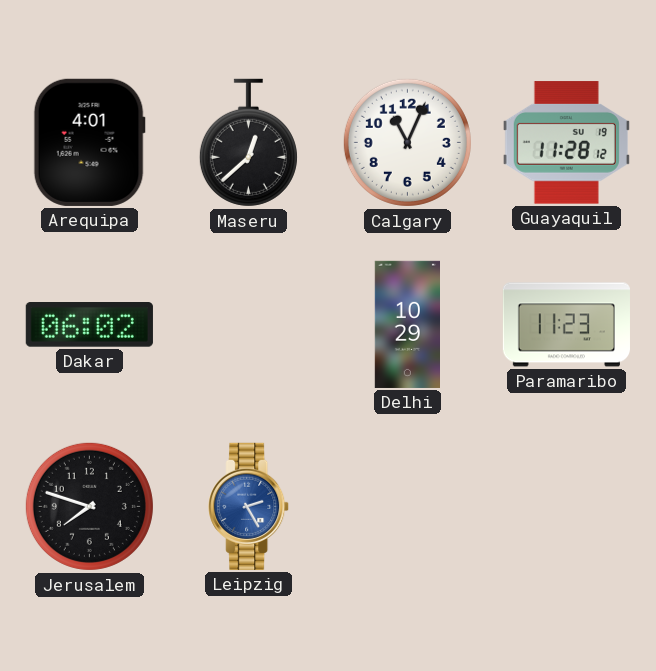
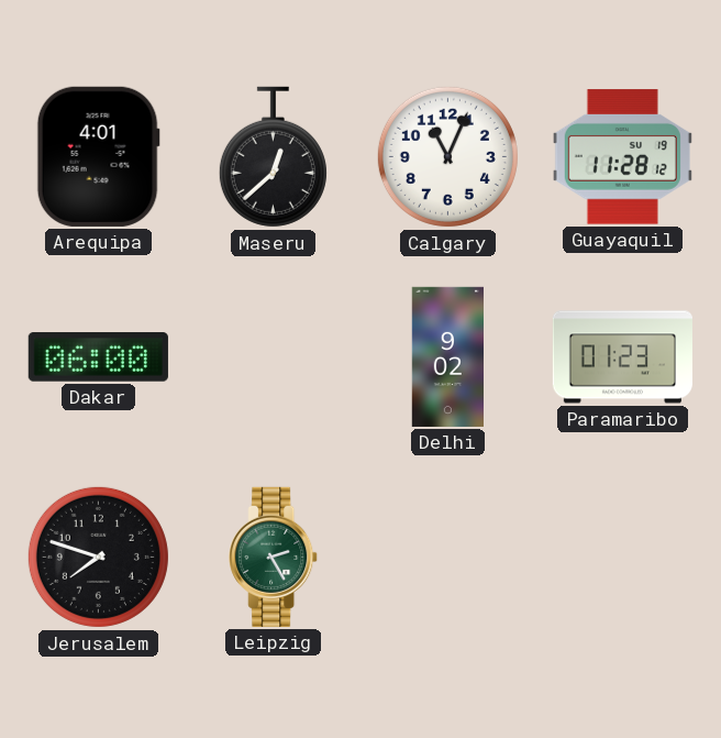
Dakar: 06:02 -> 06:00
Delhi: 10:29 -> 9:02
Paramaribo: 11:23 -> 01:23
Leipzig dial: blue -> green
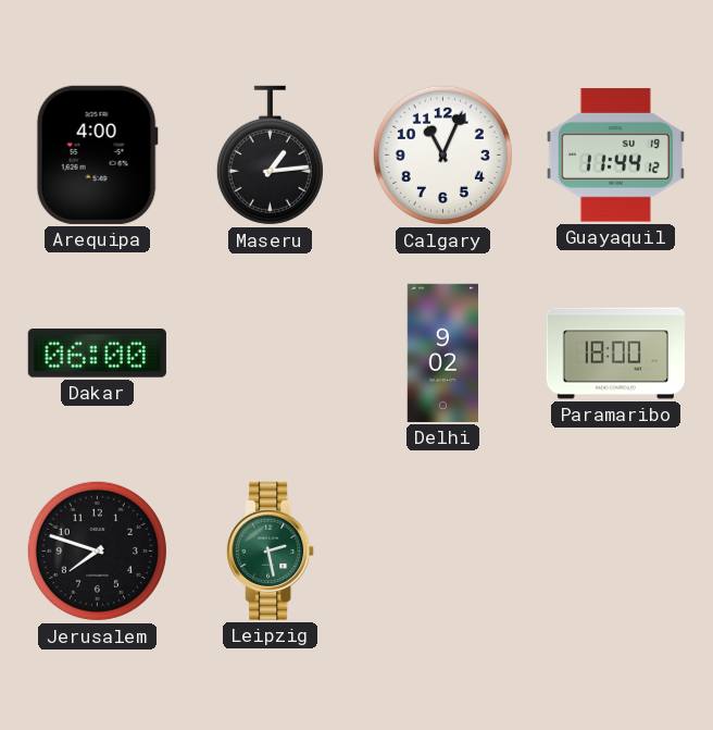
Arequipa: 4:01 -> 4:00
Maseru: 12:38 -> 1:14
Guayaquil: 11:28 -> 11:44
Paramaribo: 01:23 -> 18:00
Leipzig: 2:25 -> 2:28
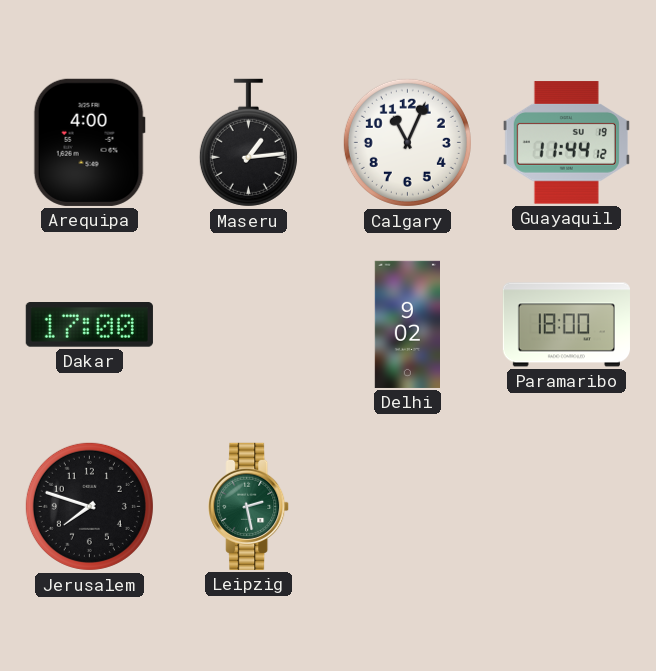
Dakar: 06:00 -> 17:00
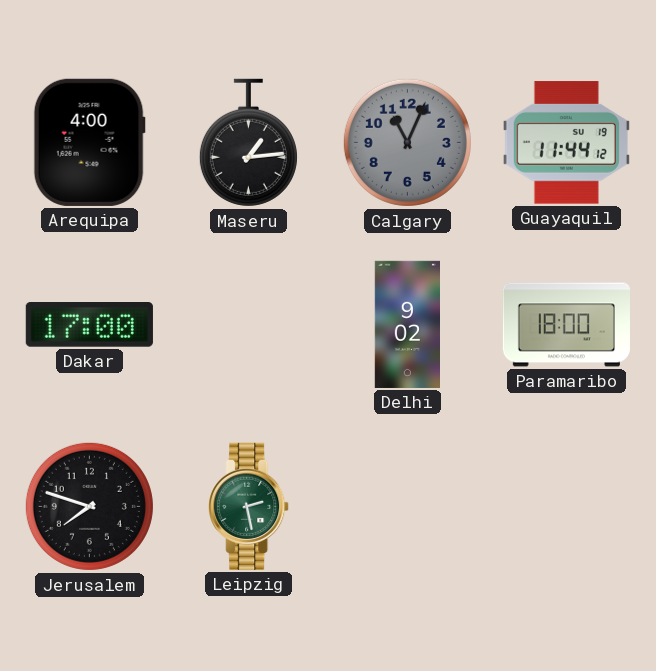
Calgary dial: white -> grey
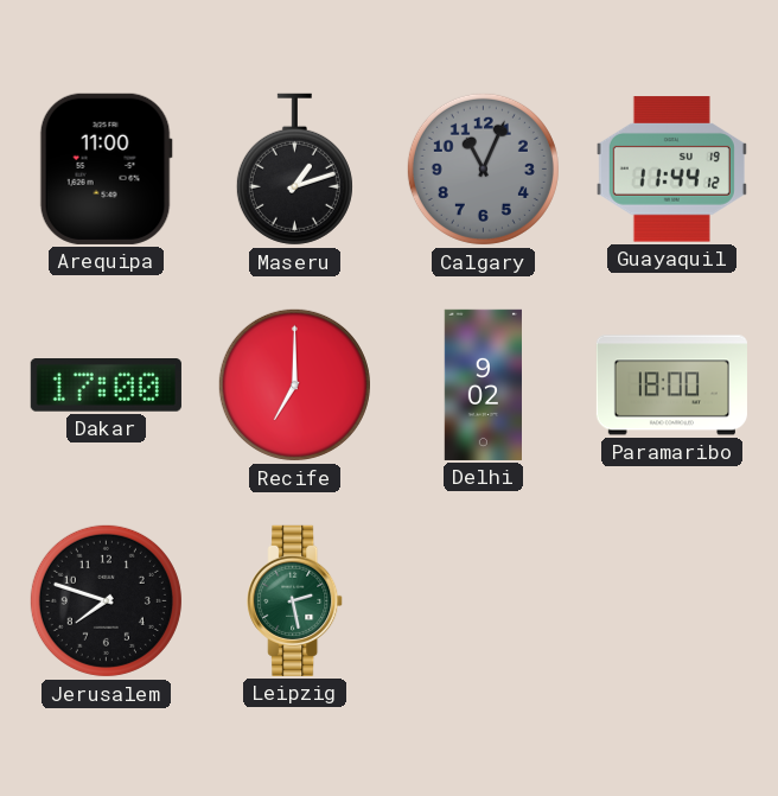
Arequipa: 4:00 -> 11:00
Maseru: 1:14 -> 1:12
Recife: none -> 7:00
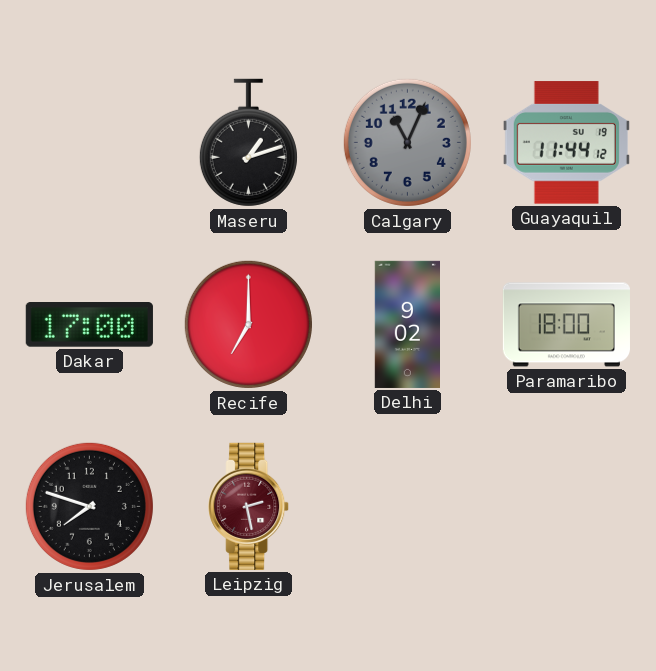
Arequipa: 11:00 -> none
Leipzig dial: green -> burgundy
